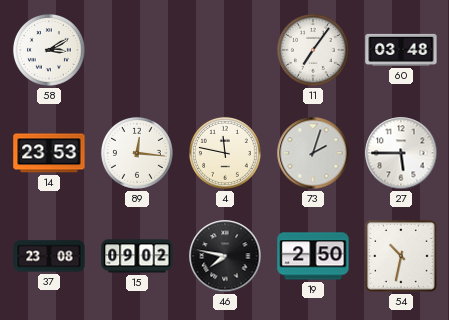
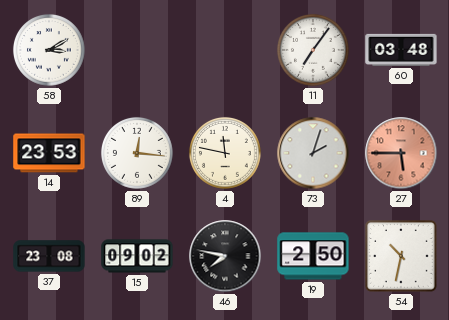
27 dial: white -> salmon
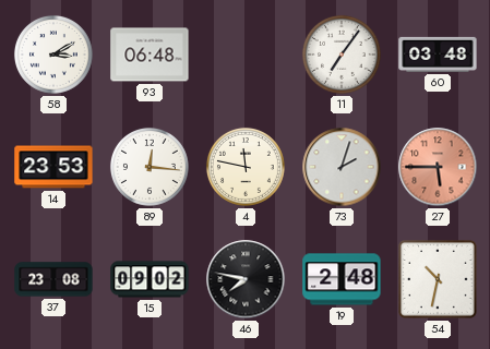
93: none -> 06:48
19: 2:50 -> 2:48
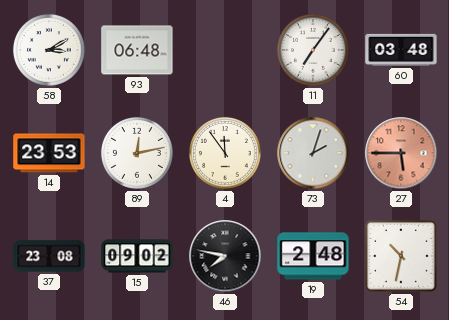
89: 12:16 -> 12:13
4: 11:47 -> 11:54
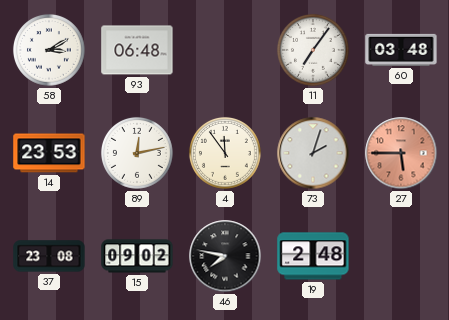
54: 10:32 -> none
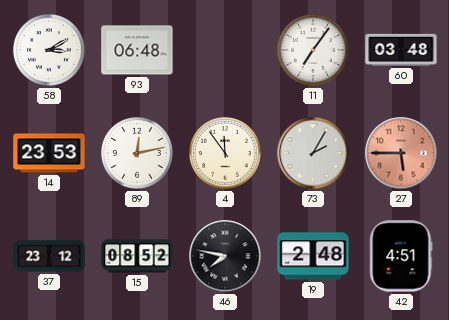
73: 2:03 -> 2:05
37: 23:08 -> 23:12
15: 09:02 -> 08:52
42: none -> 4:51
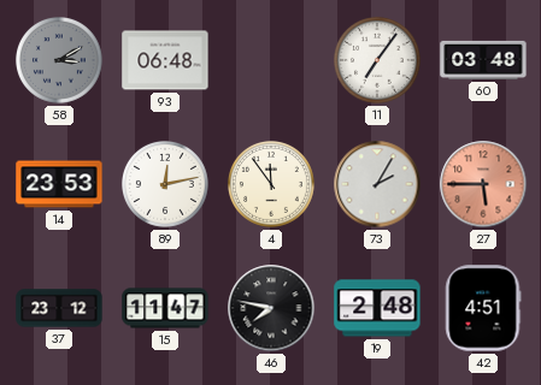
58 dial: white -> grey
15: 08:52 -> 11:47
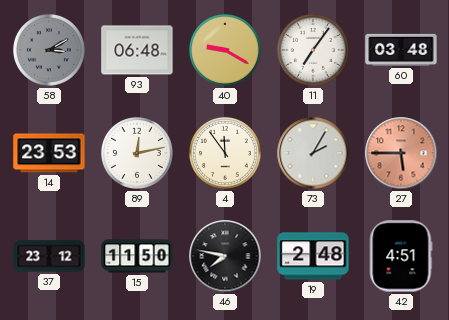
40: none -> 9:20
15: 11:47 -> 11:50
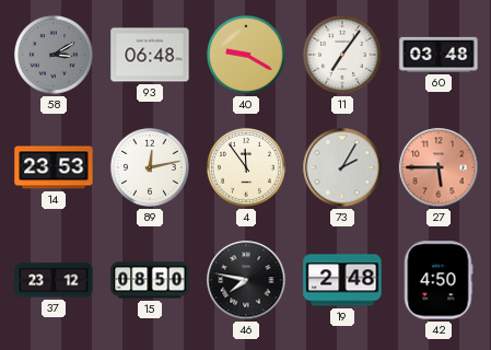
15: 11:50 -> 08:50
42: 4:51 -> 4:50
